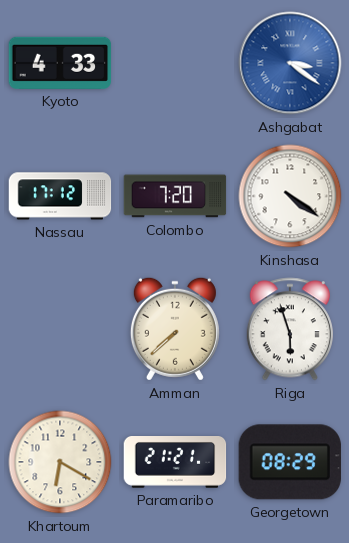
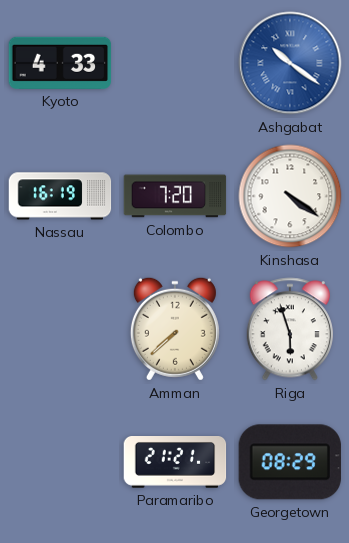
Ashgabat: 3:21 -> 10:21
Nassau: 17:12 -> 16:19
Khartoum: 6:20 -> none
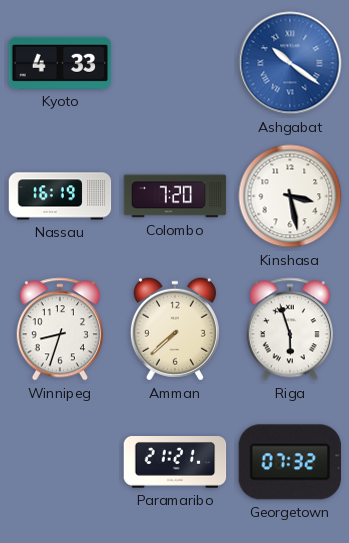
Kinshasa: 4:21 -> 3:28
Winnipeg: none -> 8:33
Georgetown: 08:29 -> 07:32
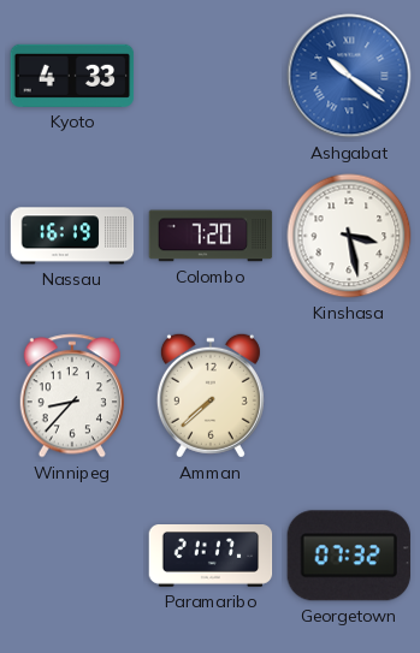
Winnipeg: 8:33 -> 8:37
Riga: 5:57 -> none
Paramaribo: 21:21 -> 21:17
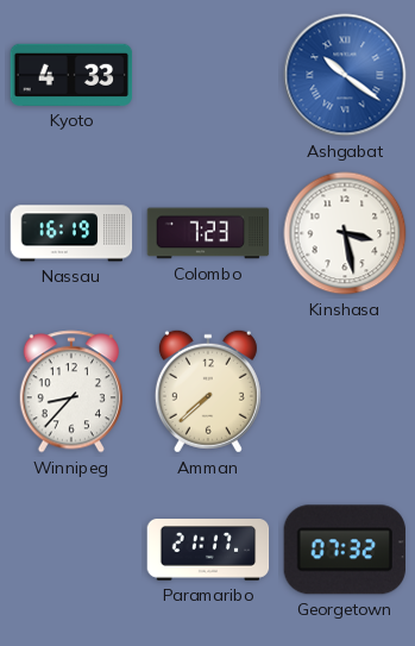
Colombo: 7:20 -> 7:23
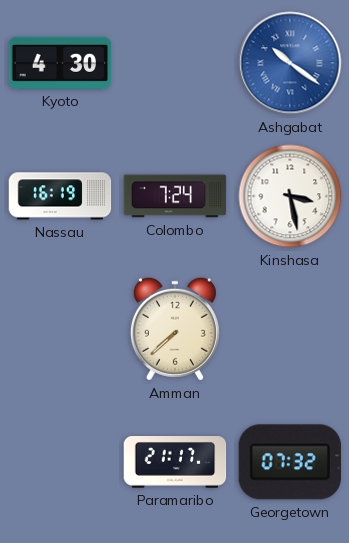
Kyoto: 4:33 -> 4:30
Colombo: 7:23 -> 7:24
Winnipeg: 8:37 -> none
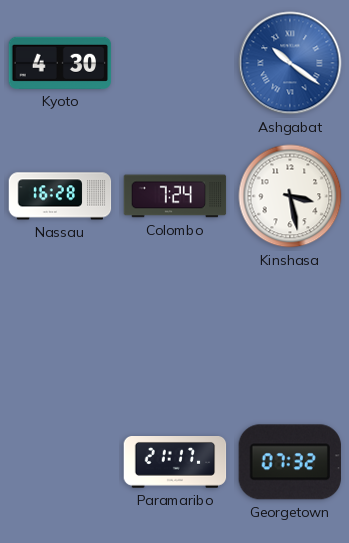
Nassau: 16:19 -> 16:28
Amman: 7:38 -> none
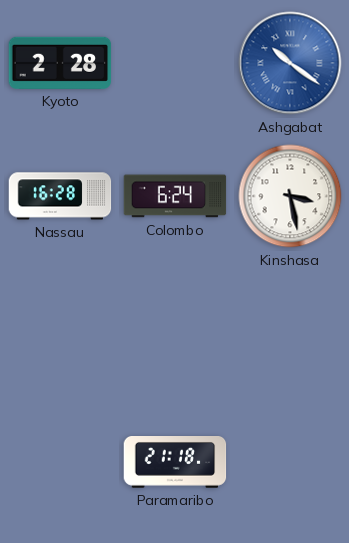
Kyoto: 4:30 -> 2:28
Colombo: 7:24 -> 6:24
Paramaribo: 21:17 -> 21:18
Georgetown: 07:32 -> none
